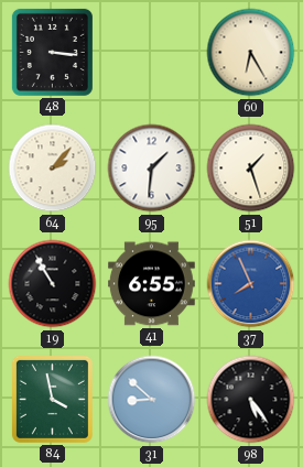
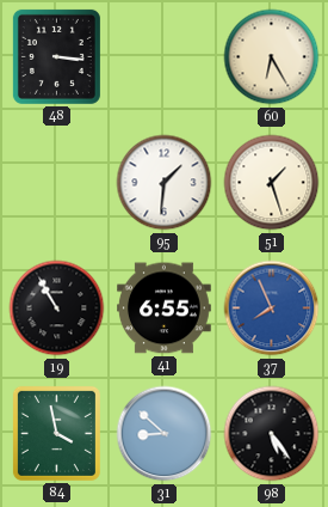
64: 2:07 -> none
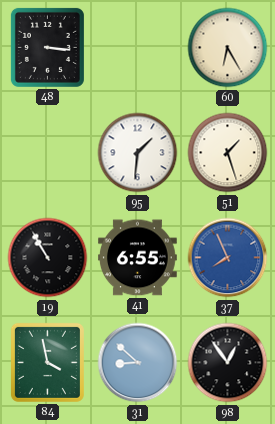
98: 5:24 -> 12:54
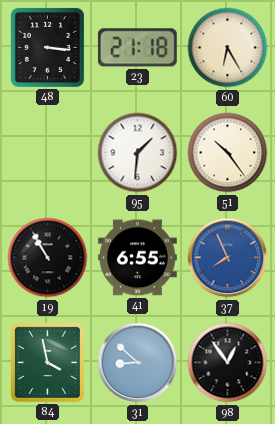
23: none -> 21:18
51: 1:27 -> 10:24
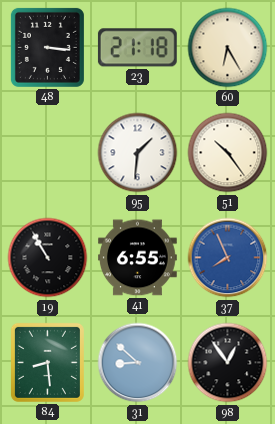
84: 3:58 -> 8:29
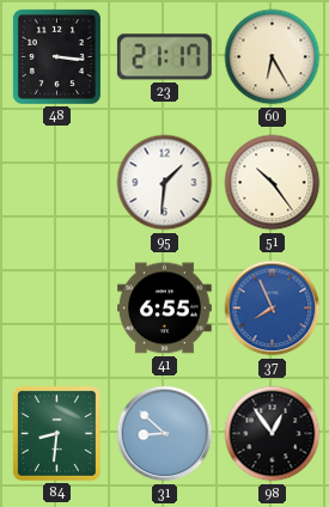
23: 21:18 -> 21:17
19: 10:55 -> none
84: 8:29 -> 8:31
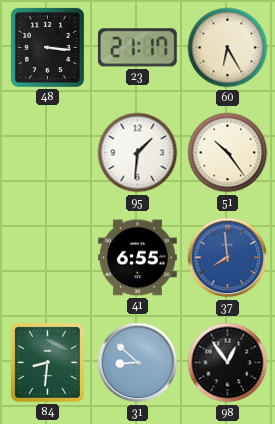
37: 7:56 -> 7:59
